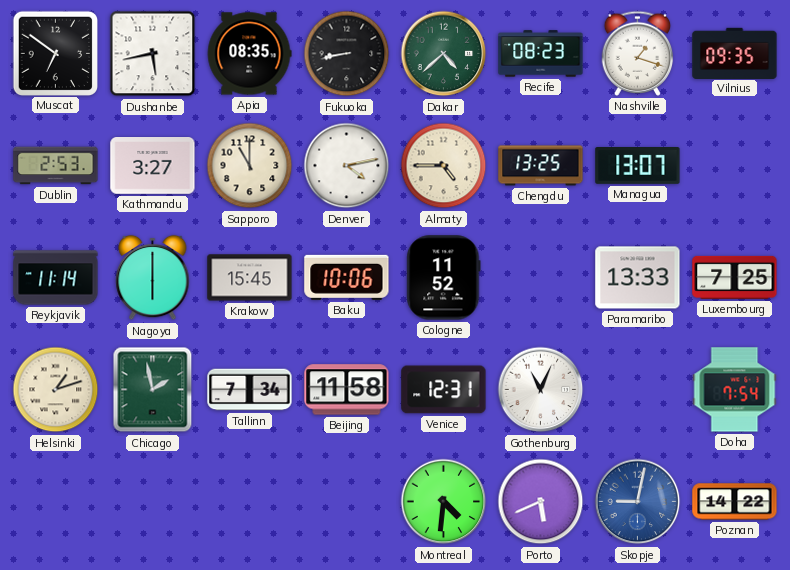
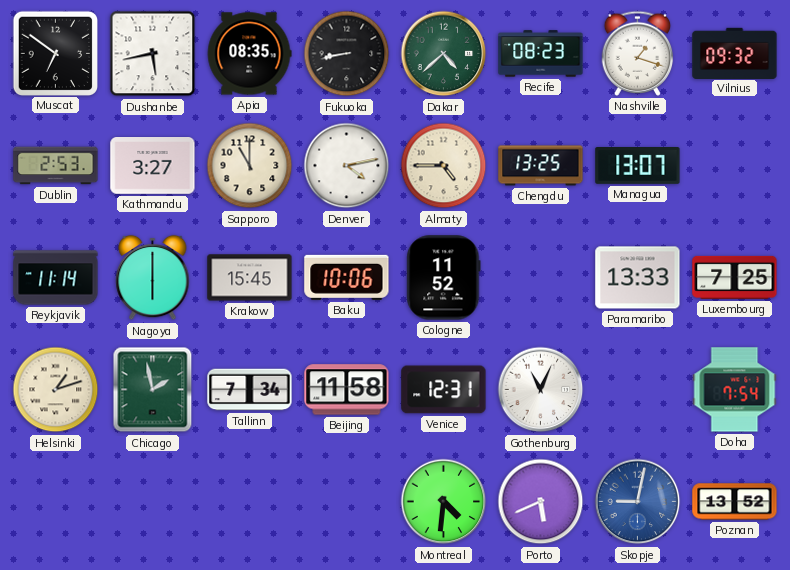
Vilnius: 09:35 -> 09:32
Poznan: 14:22 -> 13:52
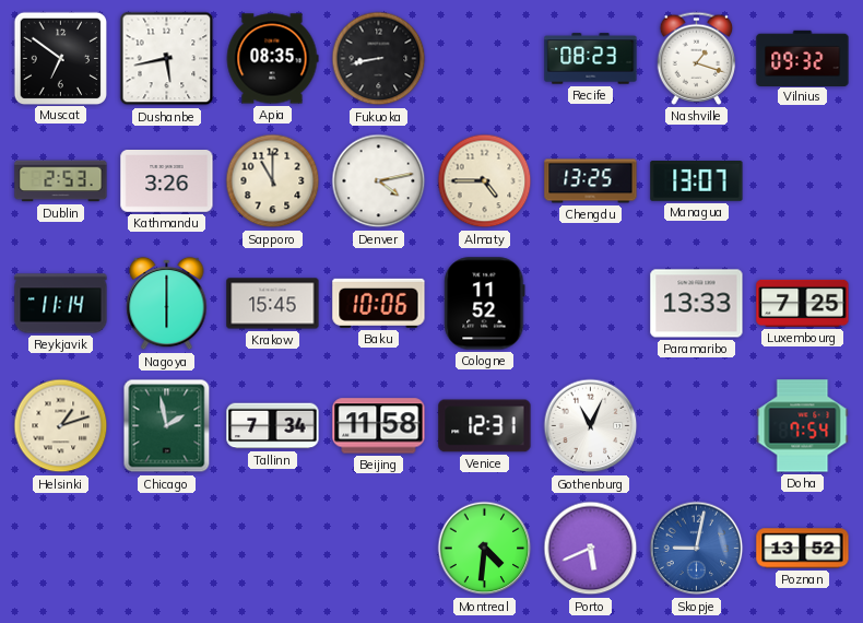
Dakar: 4:38 -> none
Kathmandu: 3:27 -> 3:26
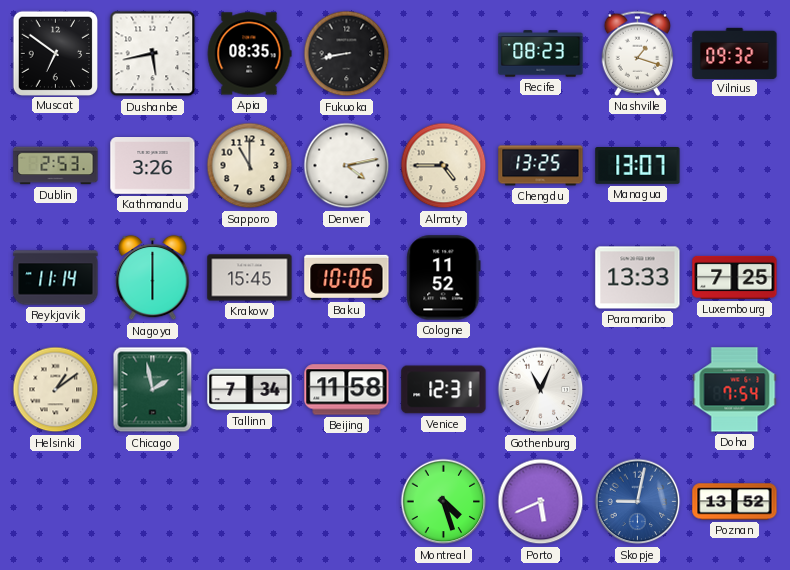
Helsinki: 1:12 -> 1:09
Montreal: 4:31 -> 4:27
